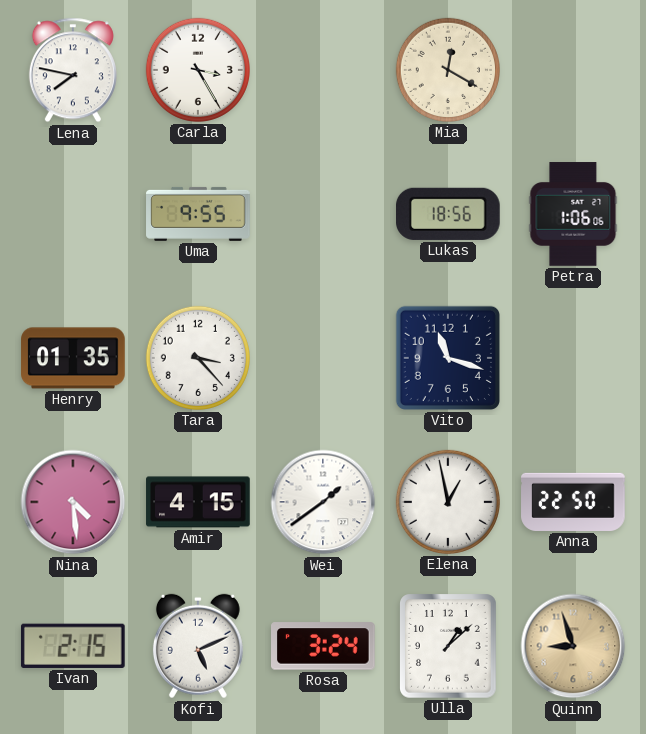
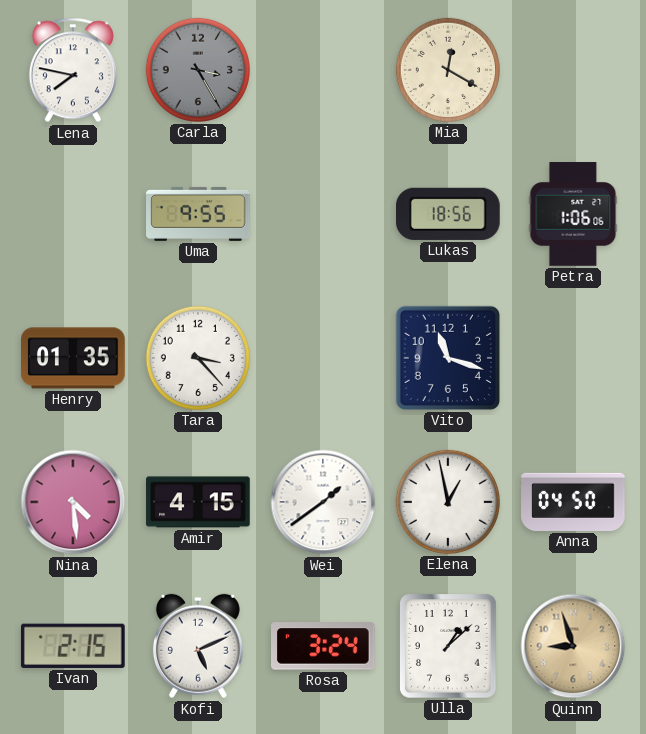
Carla dial: white -> grey
Anna: 22:50 -> 04:50
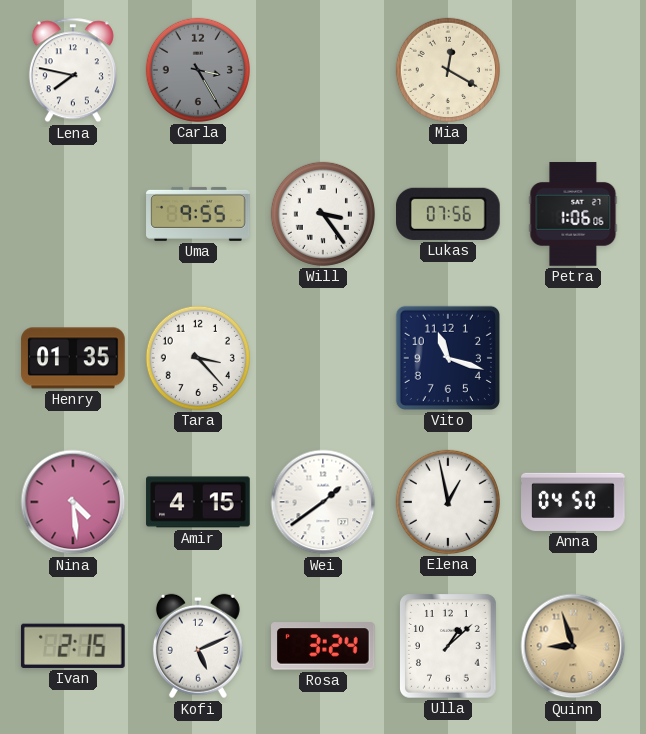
Will: none -> 3:24
Lukas: 18:56 -> 07:56
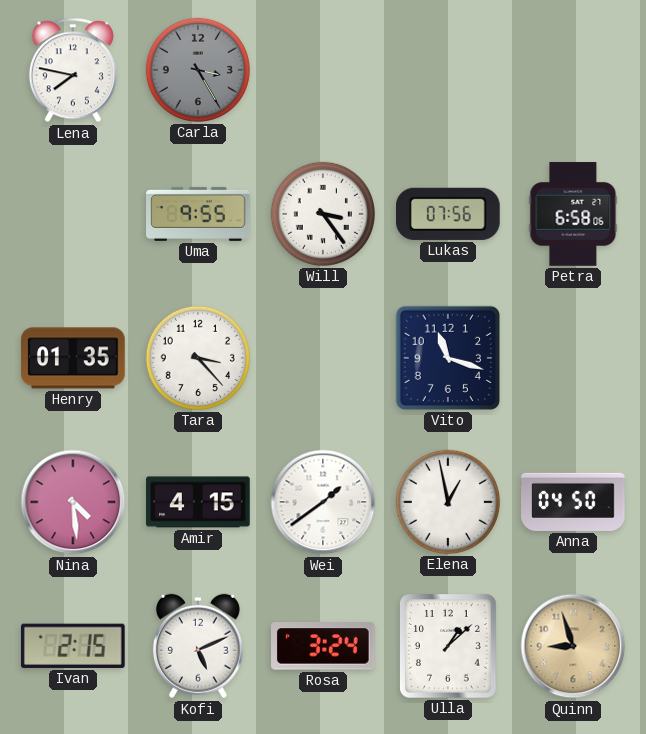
Mia: 12:20 -> none
Petra: 1:06 -> 6:58
